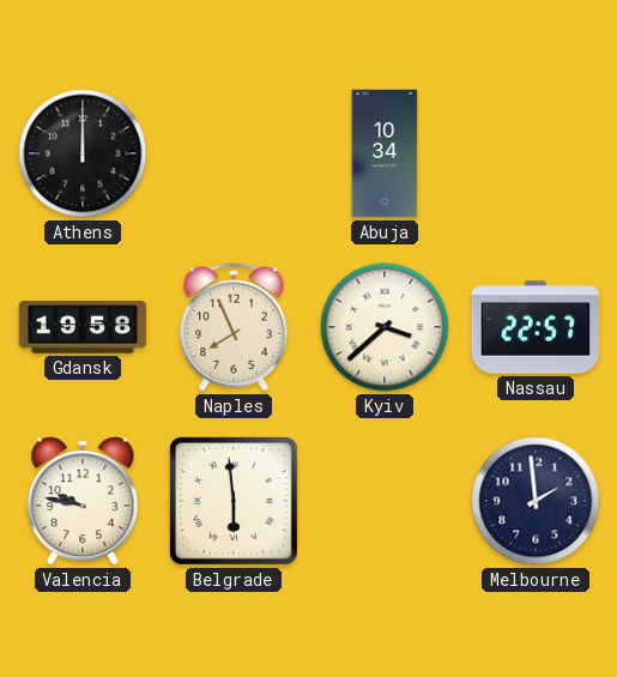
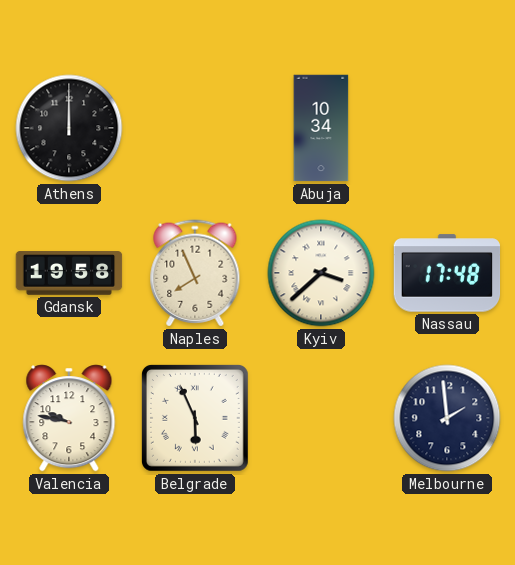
Nassau: 22:57 -> 17:48
Belgrade: 5:59 -> 5:56
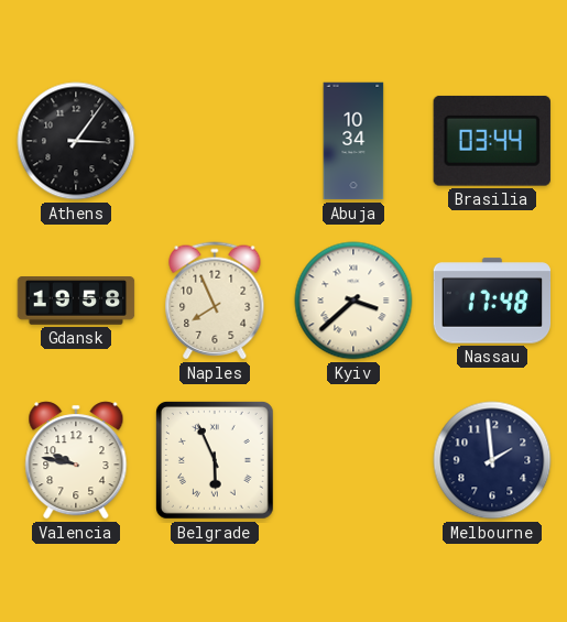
Athens: 12:00 -> 3:06
Brasilia: none -> 03:44
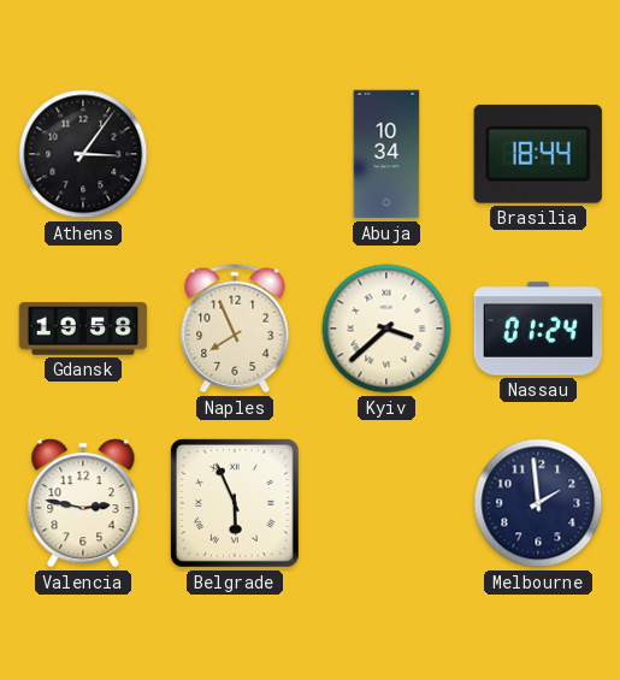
Brasilia: 03:44 -> 18:44
Nassau: 17:48 -> 01:24
Valencia: 9:47 -> 2:47
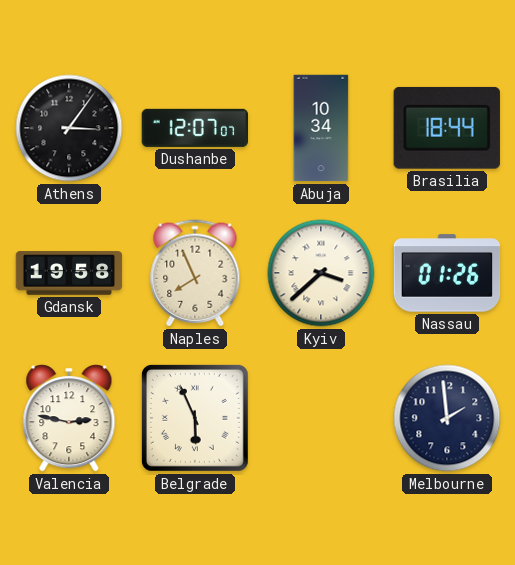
Dushanbe: none -> 12:07
Nassau: 01:24 -> 01:26
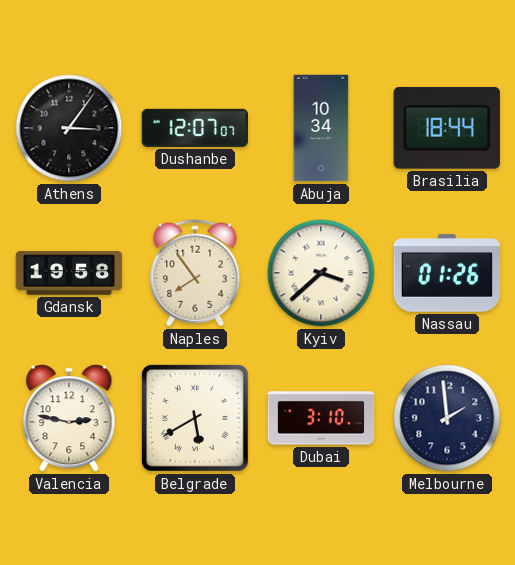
Naples: 7:56 -> 7:54
Belgrade: 5:56 -> 5:40
Dubai: none -> 3:10
